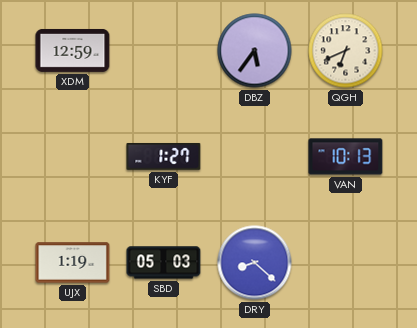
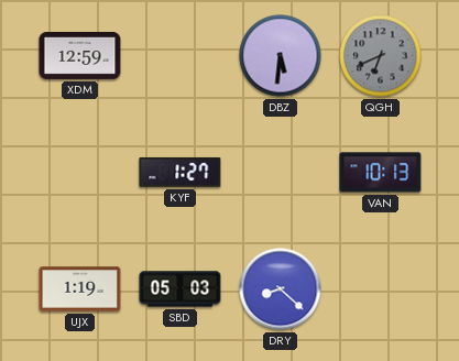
DBZ: 5:36 -> 5:31
QGH dial: cream -> grey
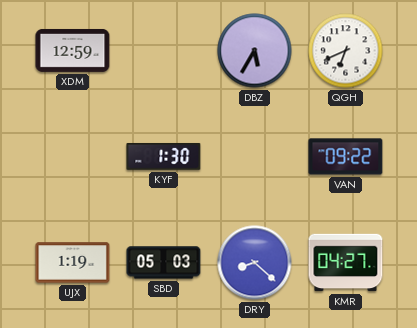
DBZ: 5:31 -> 5:35
QGH dial: grey -> white
KYF: 1:27 -> 1:30
VAN: 10:13 -> 09:22
KMR: none -> 04:27
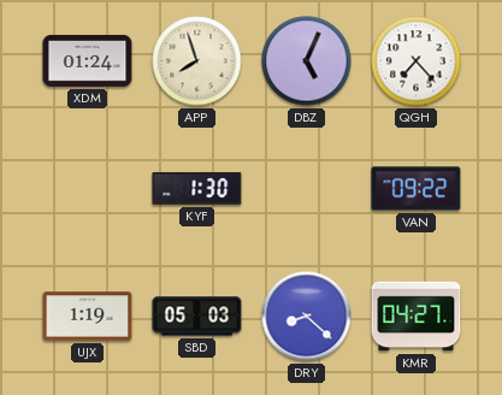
XDM: 12:59 -> 01:24
APP: none -> 7:57
DBZ: 5:35 -> 5:04
QGH: 6:41 -> 7:23
